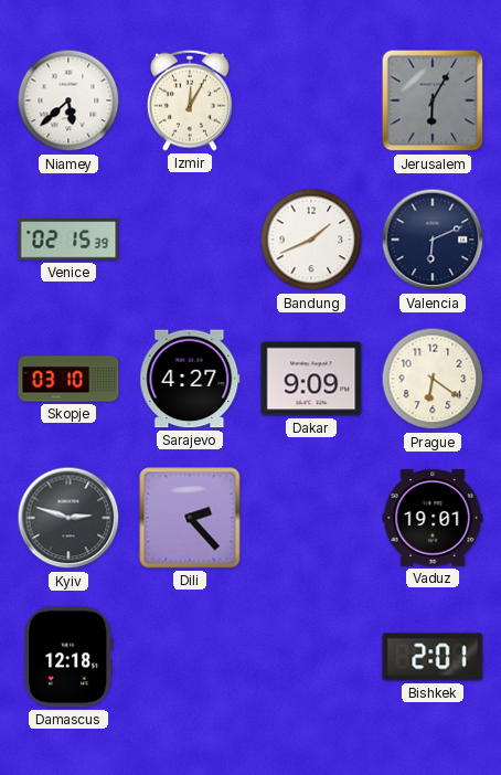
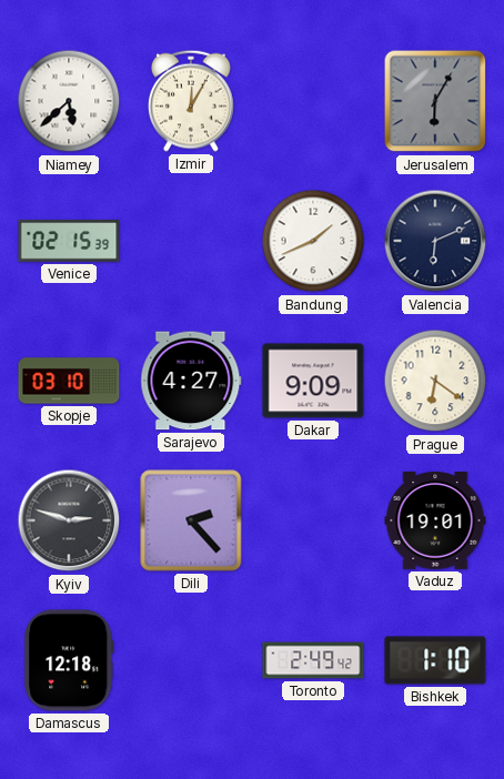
Toronto: none -> 2:49
Bishkek: 2:01 -> 1:10
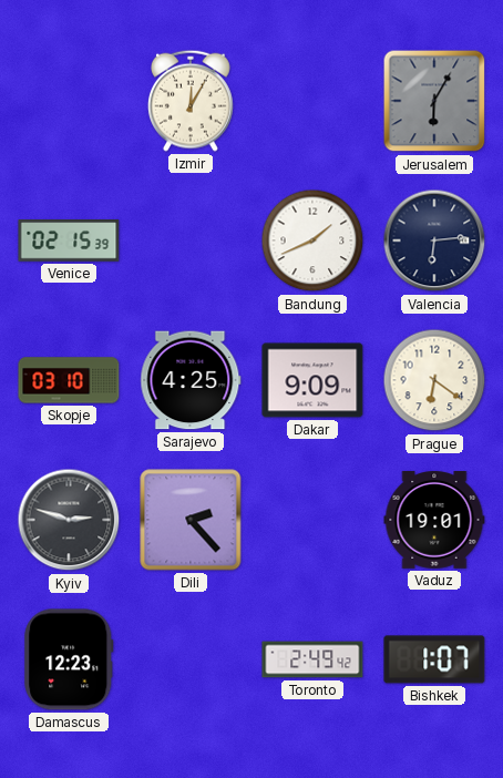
Niamey: 5:38 -> none
Valencia: 6:11 -> 6:14
Sarajevo: 4:27 -> 4:25
Damascus: 12:18 -> 12:23
Bishkek: 1:10 -> 1:07
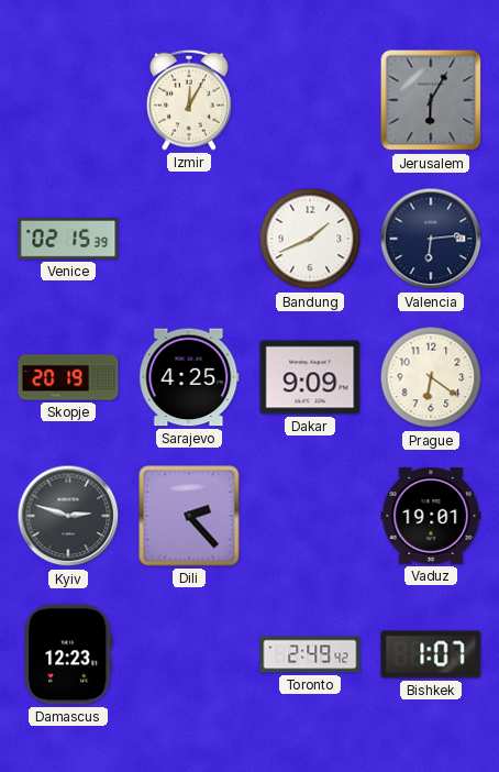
Skopje: 03:10 -> 20:19
